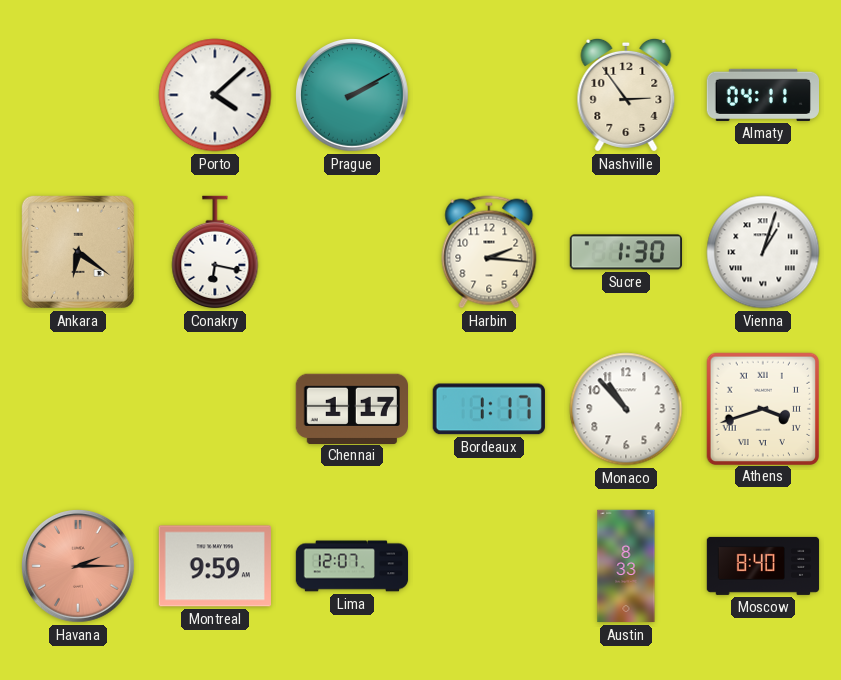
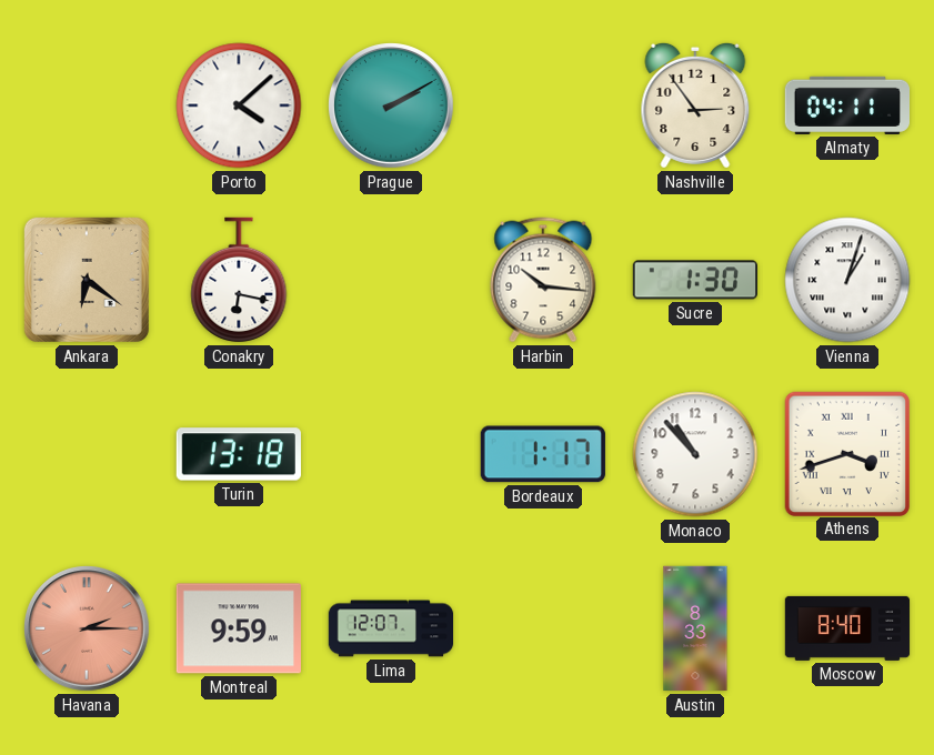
Harbin: 2:16 -> 10:16
Turin: none -> 13:18
Chennai: 1:17 -> none
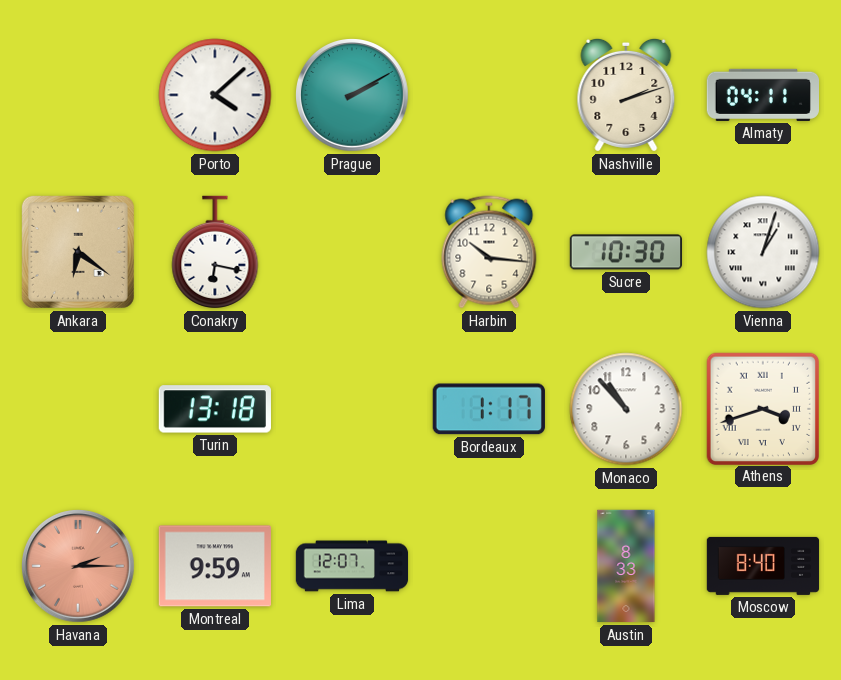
Nashville: 2:54 -> 2:12
Sucre: 1:30 -> 10:30
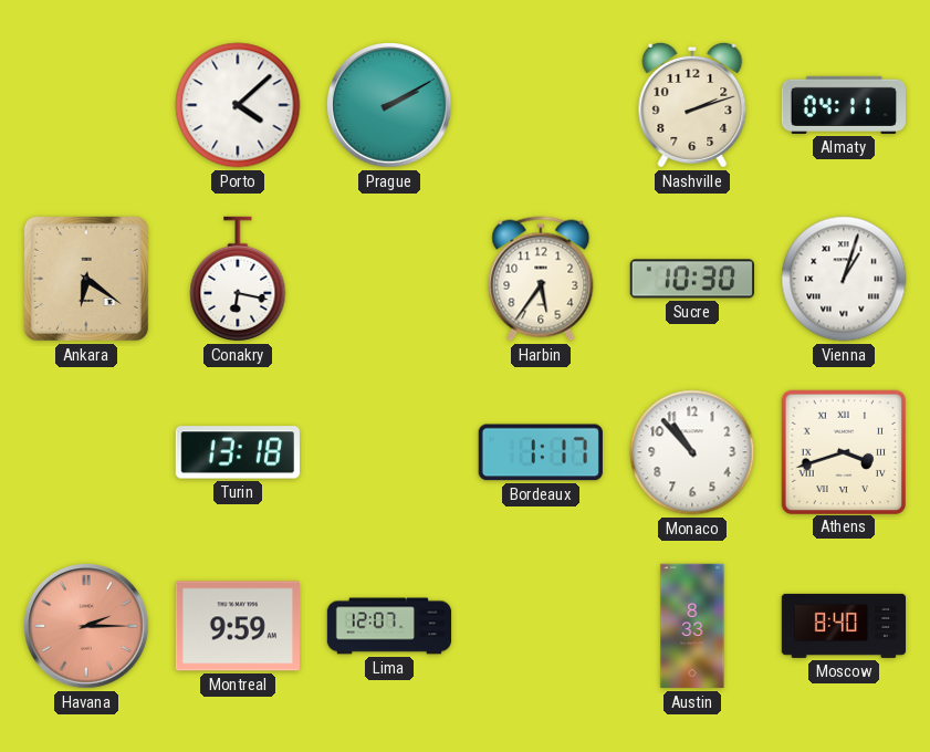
Harbin: 10:16 -> 5:36
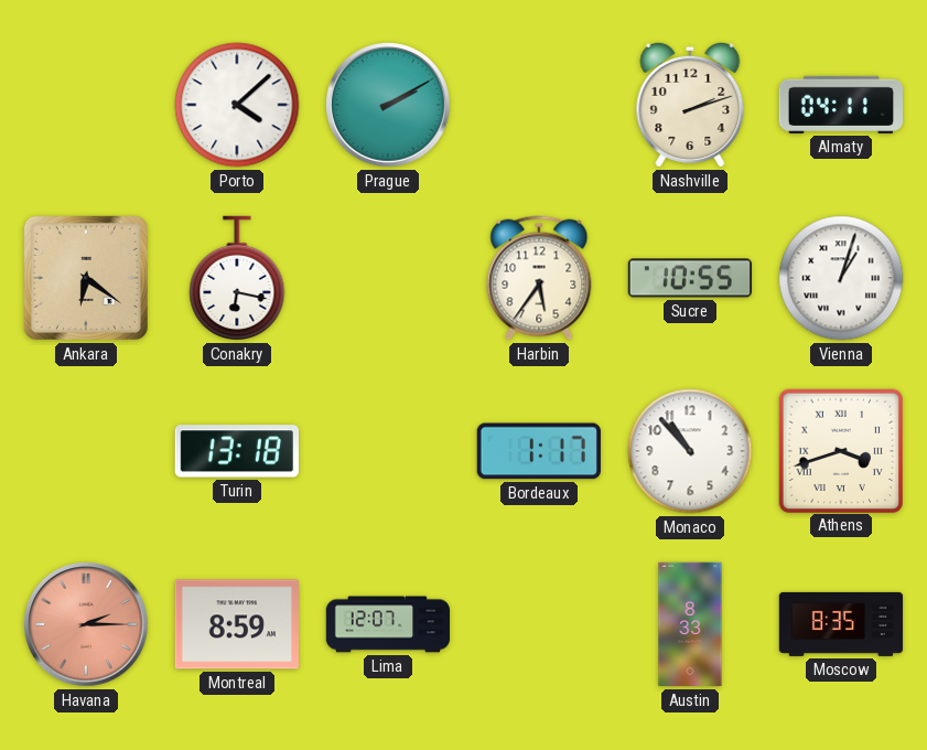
Sucre: 10:30 -> 10:55
Montreal: 9:59 -> 8:59
Moscow: 8:40 -> 8:35
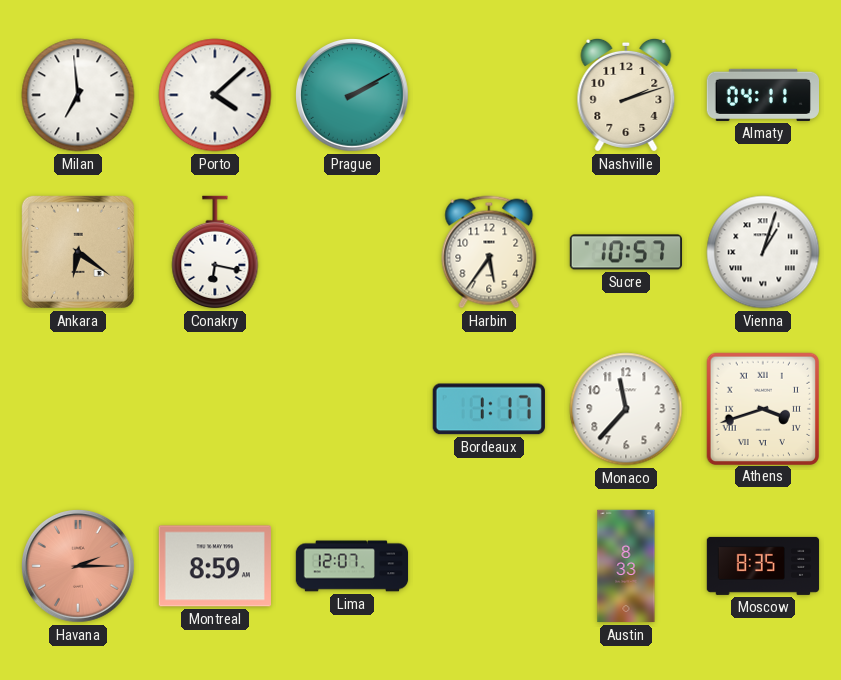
Milan: none -> 6:59
Sucre: 10:55 -> 10:57
Turin: 13:18 -> none
Monaco: 10:53 -> 11:37
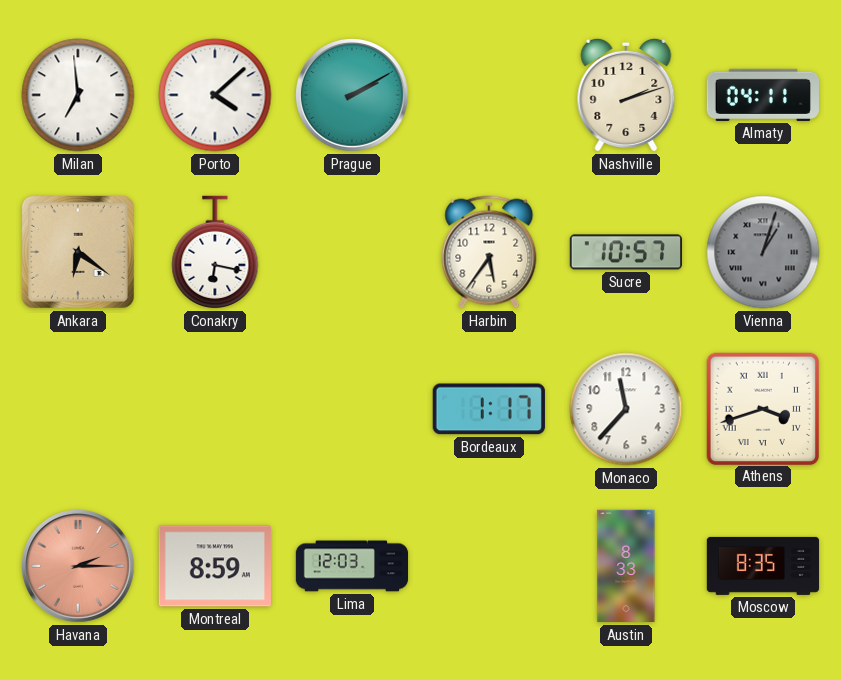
Vienna dial: white -> grey
Lima: 12:07 -> 12:03
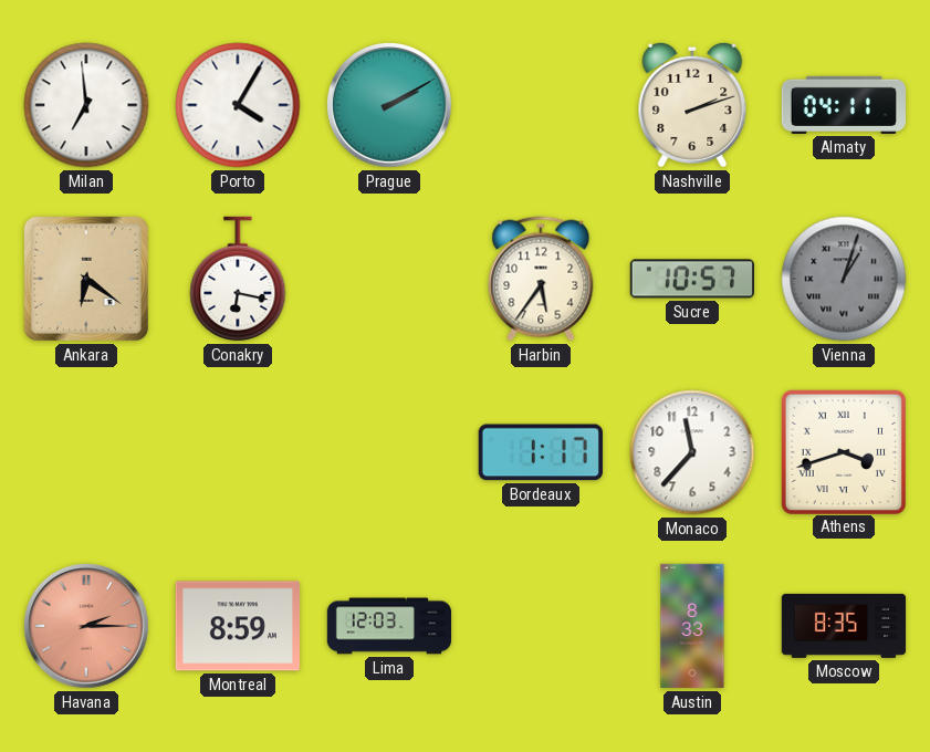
Porto: 4:08 -> 4:05
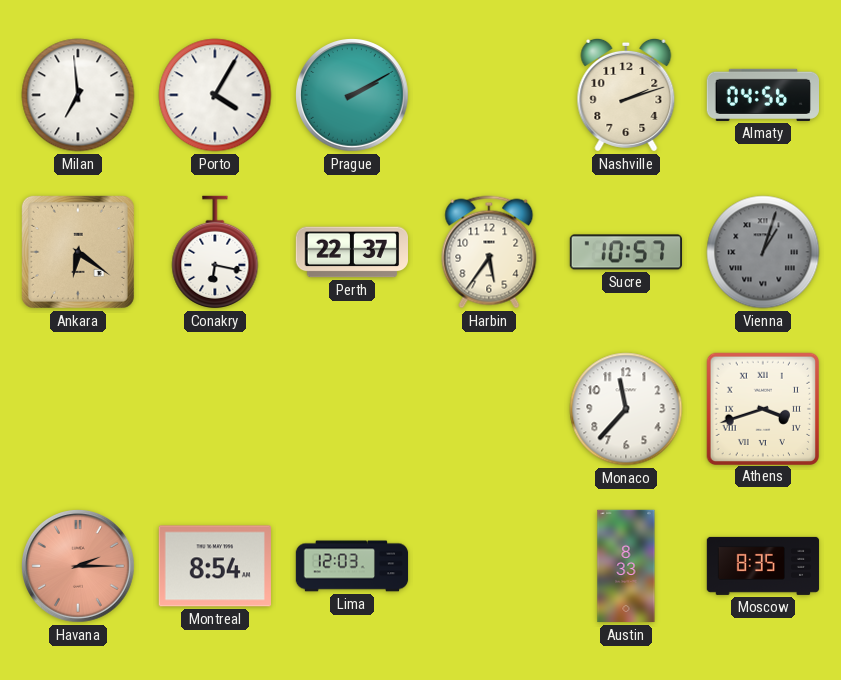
Almaty: 04:11 -> 04:56
Perth: none -> 22:37
Bordeaux: 1:17 -> none
Montreal: 8:59 -> 8:54
